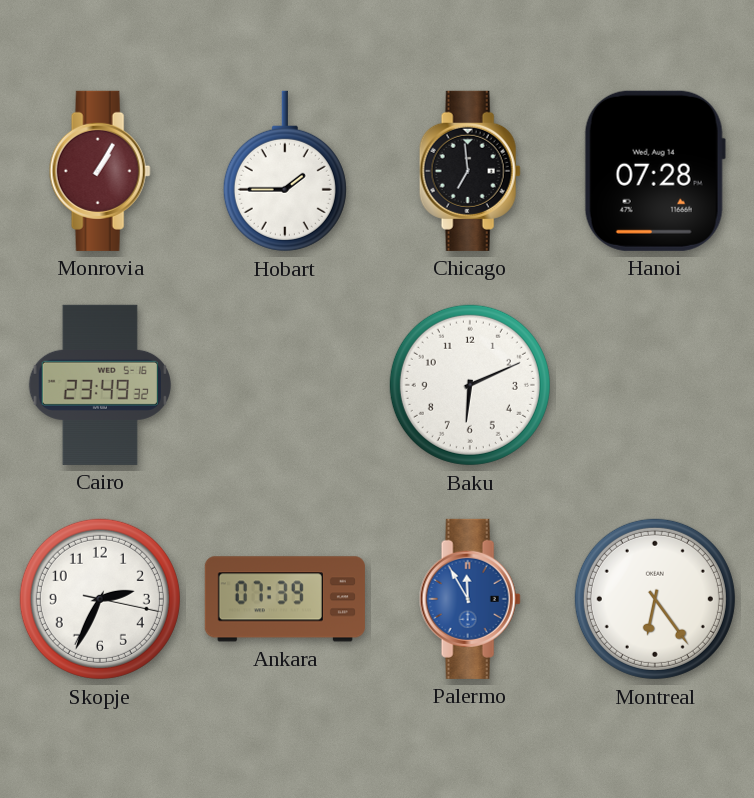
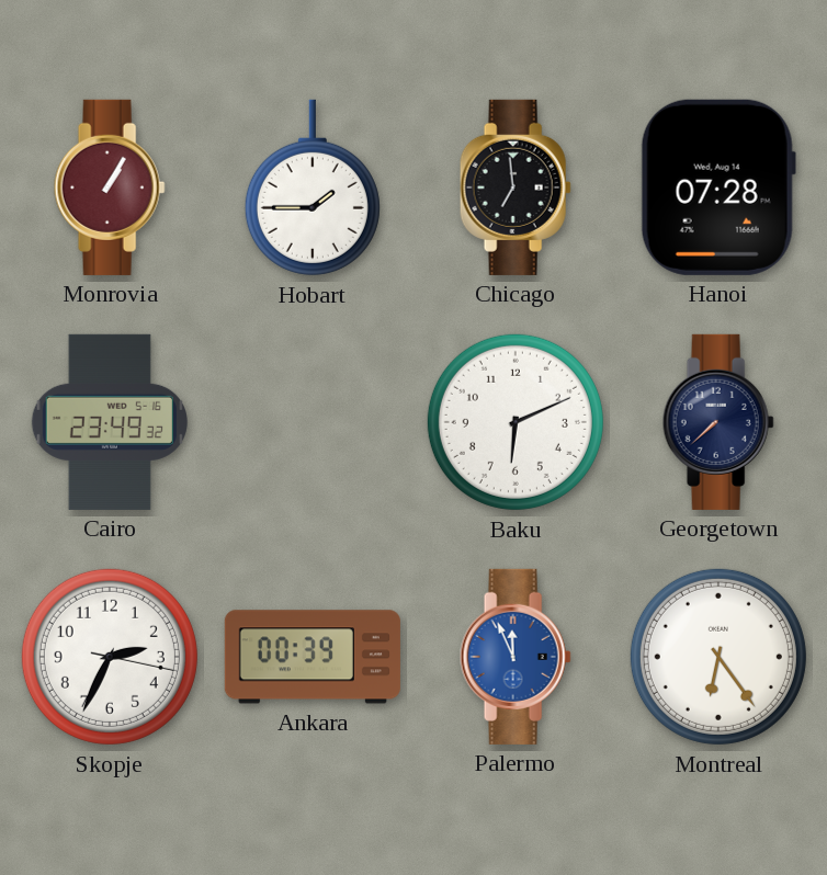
Georgetown: none -> 7:38
Ankara: 07:39 -> 00:39
Palermo: 11:55 -> 11:56
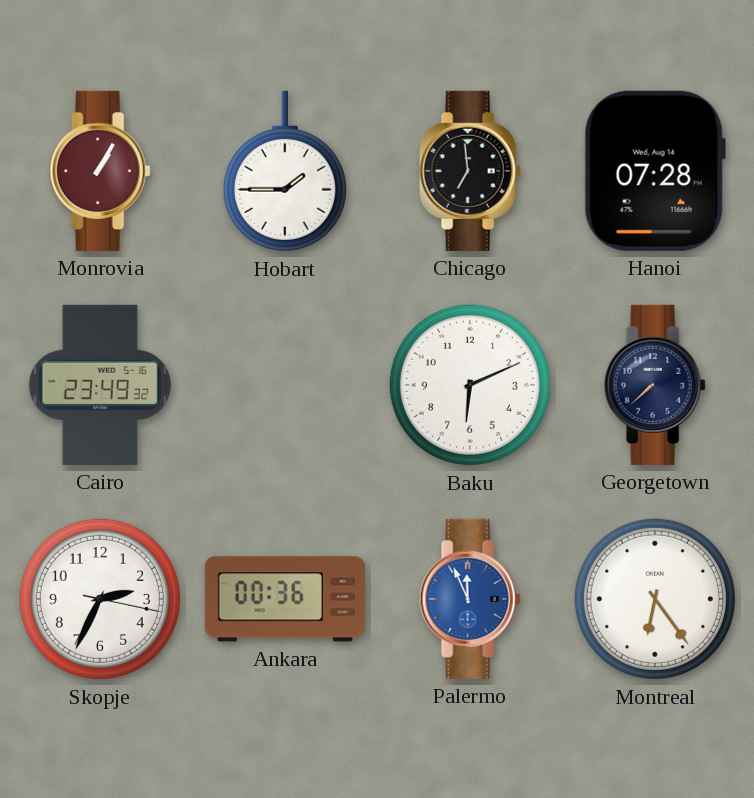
Ankara: 00:39 -> 00:36
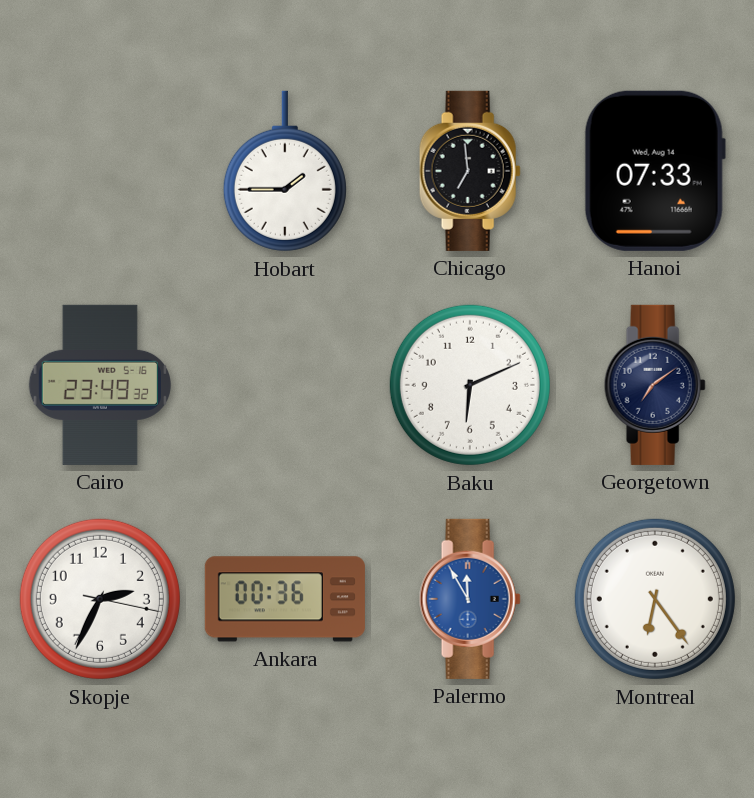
Monrovia: 1:05 -> none
Hanoi: 07:28 -> 07:33
Georgetown: 7:38 -> 7:09
Palermo: 11:56 -> 11:55
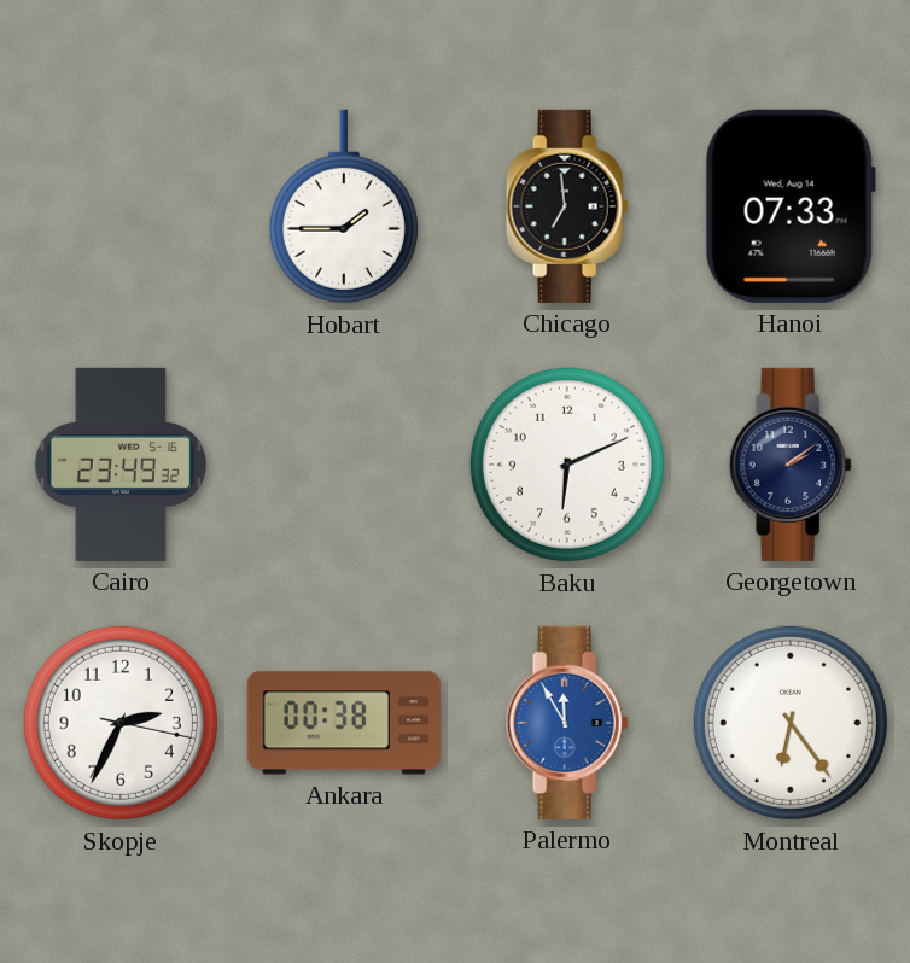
Georgetown: 7:09 -> 2:09
Ankara: 00:36 -> 00:38
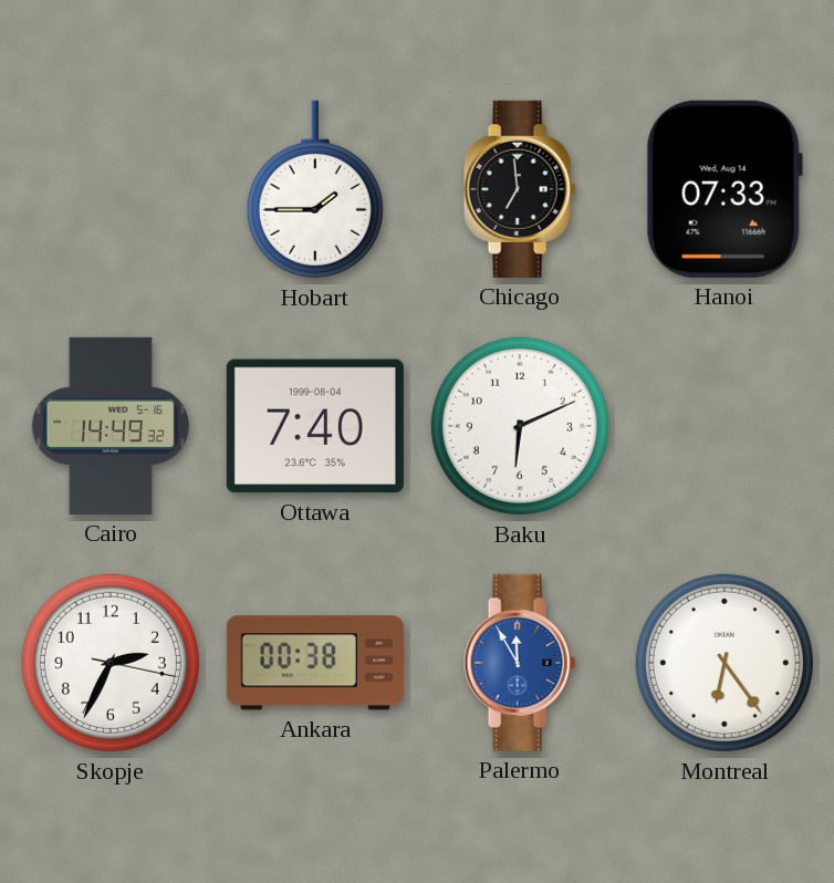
Cairo: 23:49 -> 14:49
Ottawa: none -> 7:40
Georgetown: 2:09 -> none
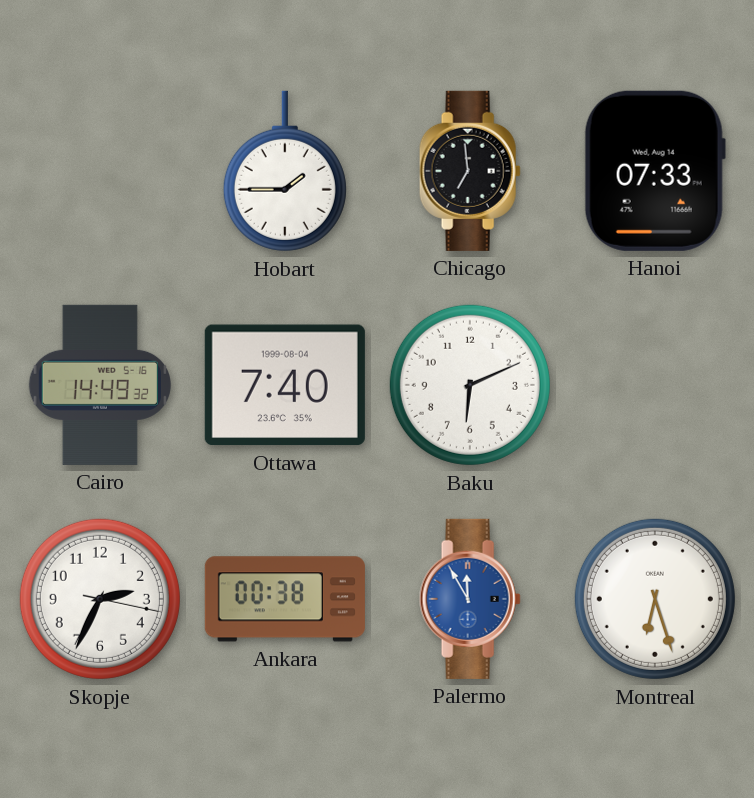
Montreal: 6:24 -> 6:27
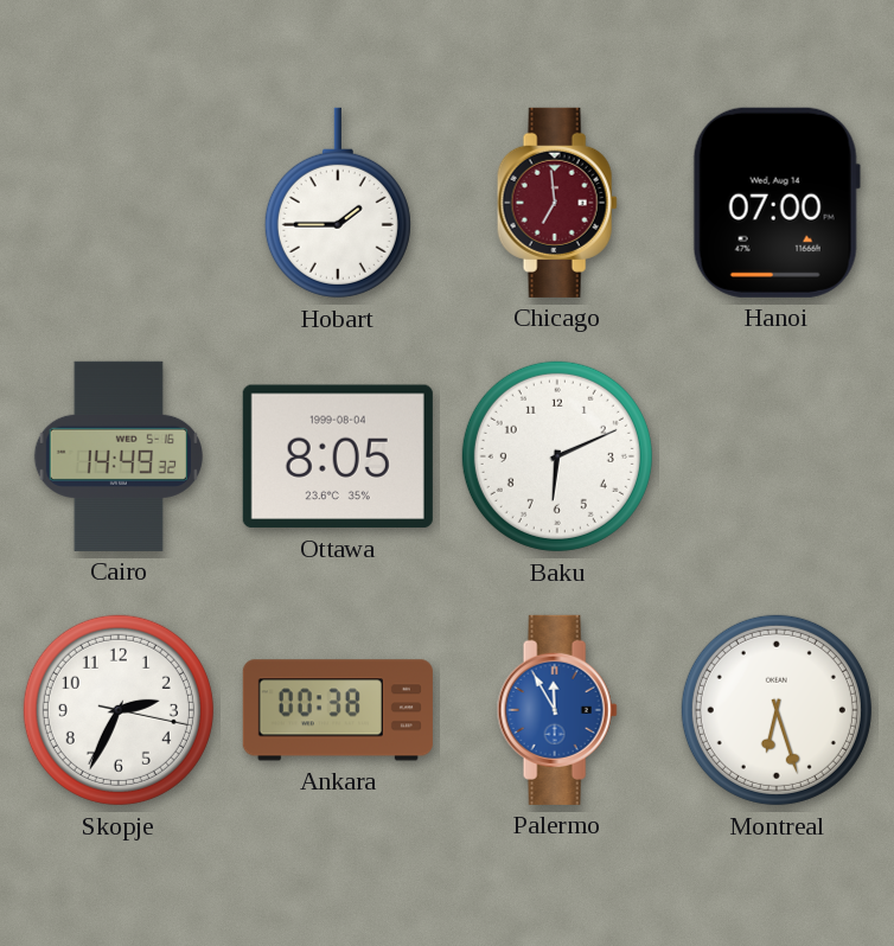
Chicago dial: black -> burgundy
Hanoi: 07:33 -> 07:00
Ottawa: 7:40 -> 8:05
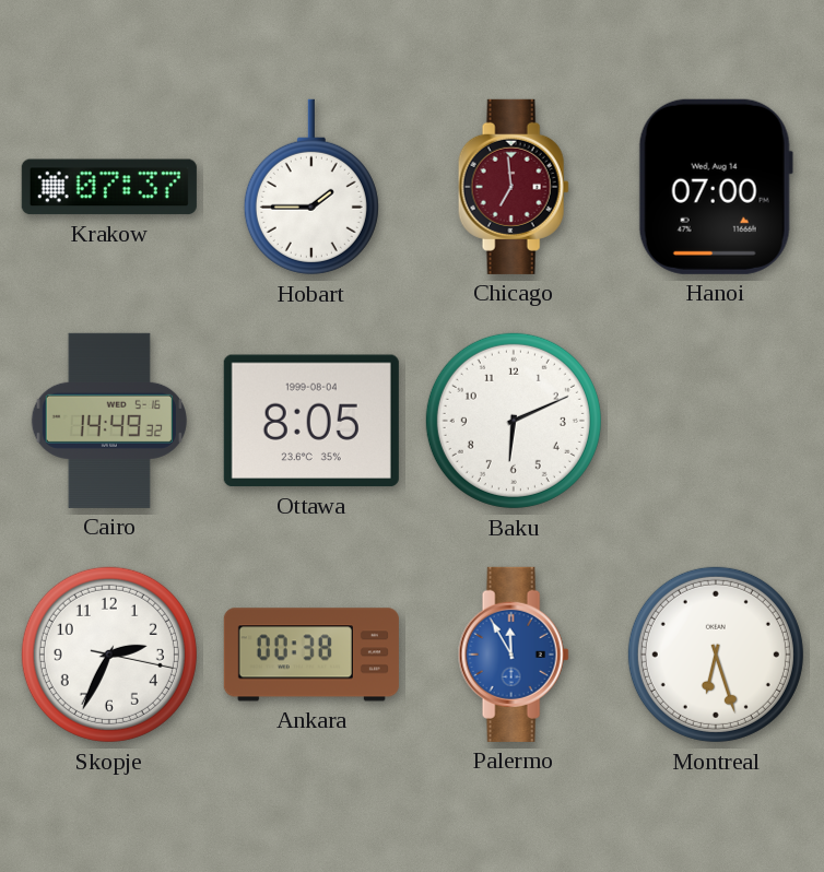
Krakow: none -> 07:37
